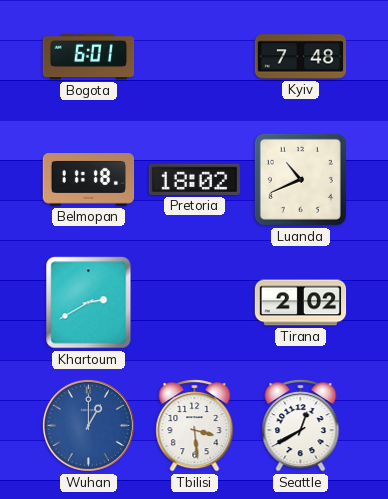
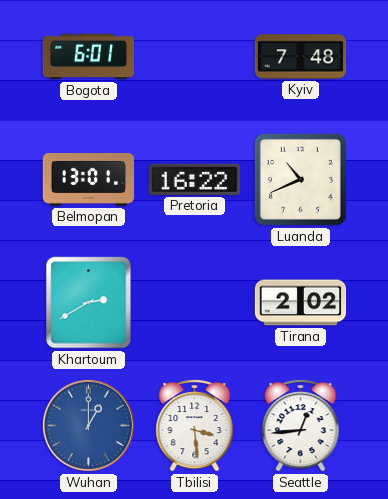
Belmopan: 11:18 -> 13:01
Pretoria: 18:02 -> 16:22
Seattle: 12:40 -> 12:44
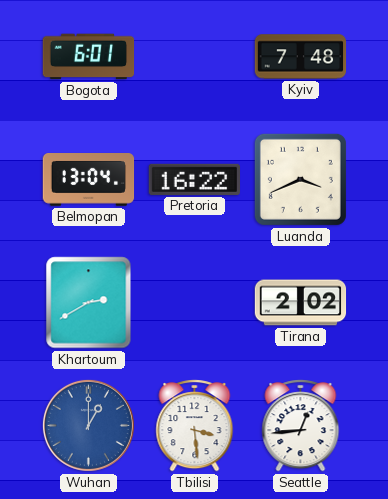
Belmopan: 13:01 -> 13:04
Luanda: 10:41 -> 3:41
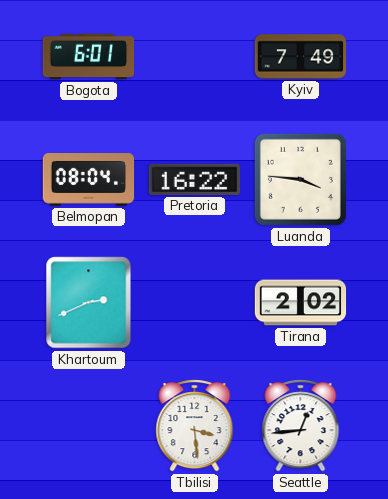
Kyiv: 7:48 -> 7:49
Belmopan: 13:04 -> 08:04
Luanda: 3:41 -> 3:46
Khartoum: 2:40 -> 2:41
Wuhan: 1:00 -> none
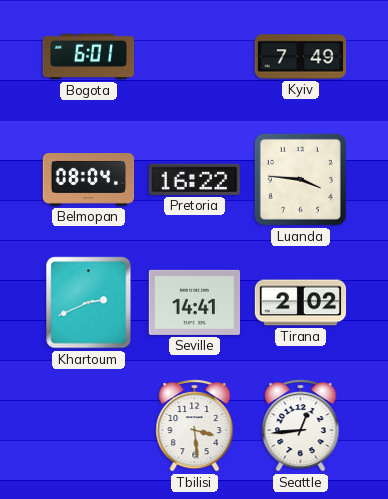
Seville: none -> 14:41
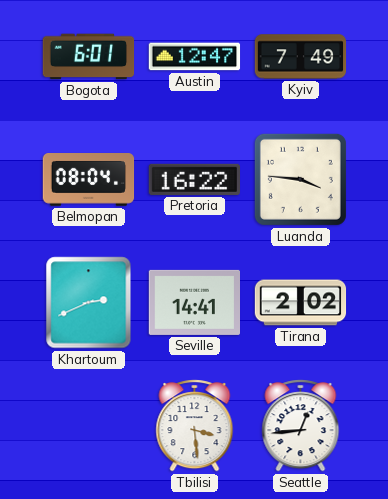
Austin: none -> 12:47
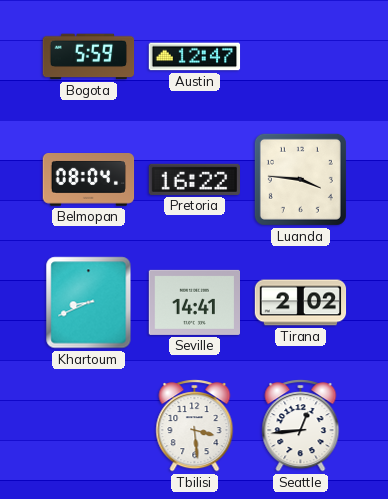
Bogota: 6:01 -> 5:59
Kyiv: 7:49 -> none
Khartoum: 2:41 -> 8:41
